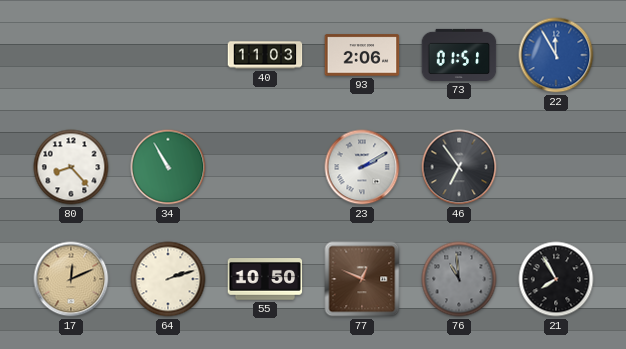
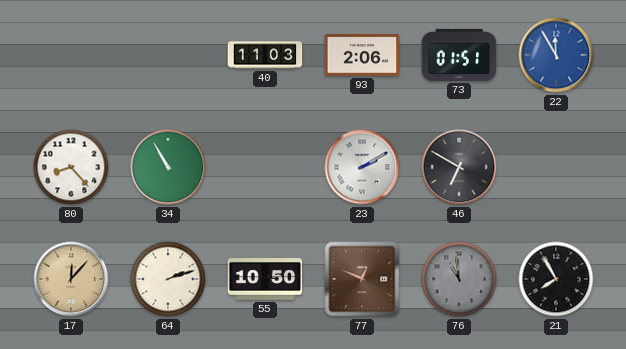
46: 6:54 -> 6:50
17: 12:11 -> 12:07
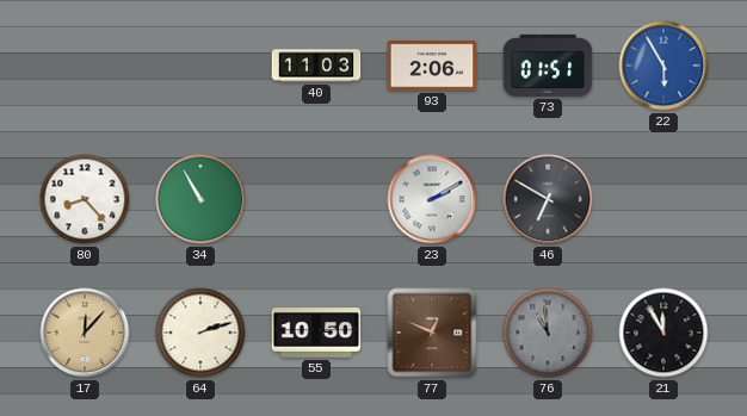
22: 11:55 -> 5:55
21: 7:55 -> 11:55
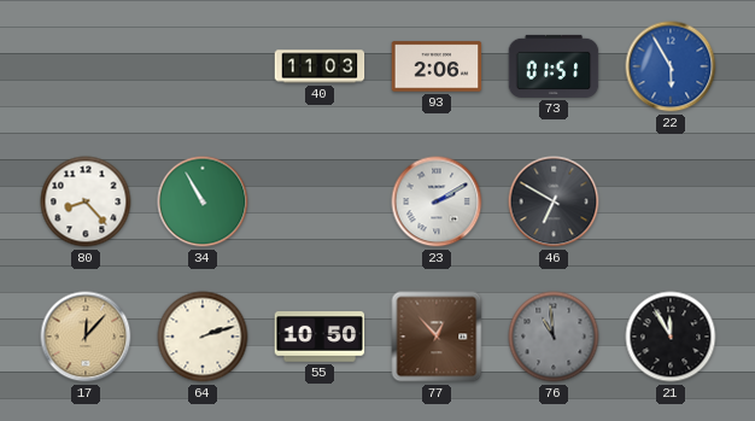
77: 12:49 -> 12:53
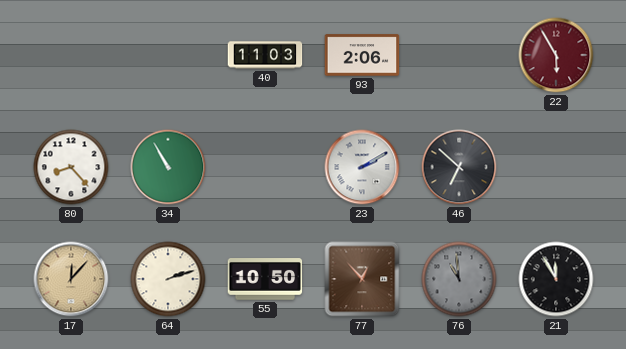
73: 01:51 -> none
22 dial: blue -> burgundy
46: 6:50 -> 6:52
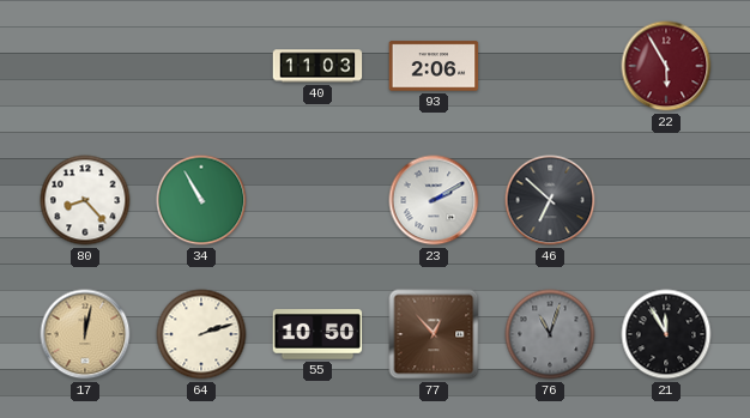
17: 12:07 -> 12:02
76: 10:59 -> 11:03
